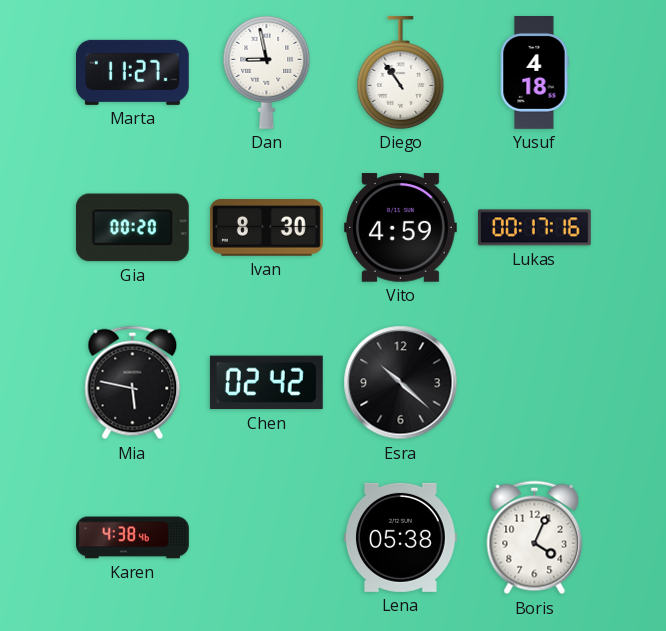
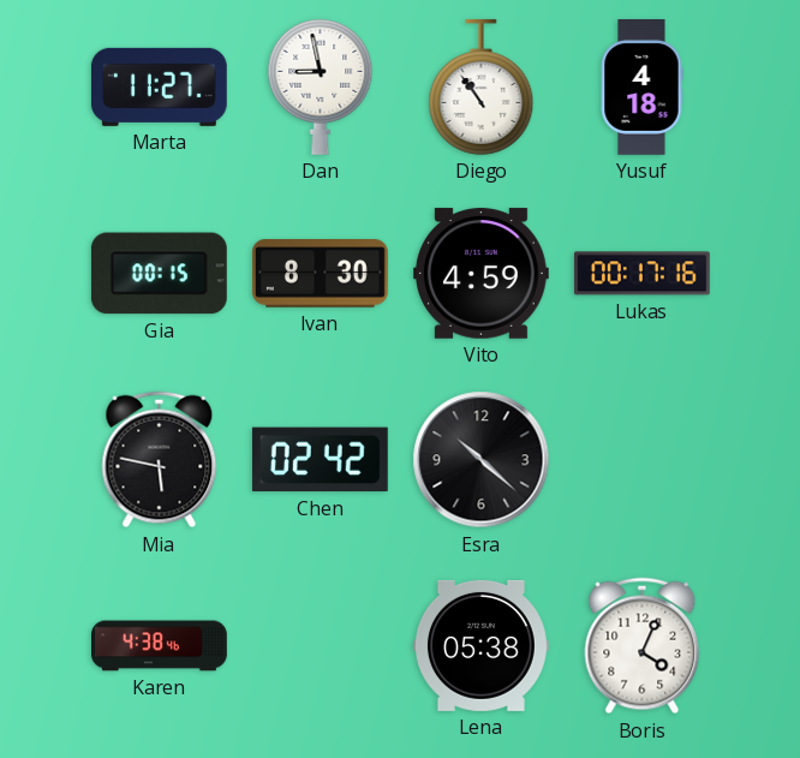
Gia: 00:20 -> 00:15
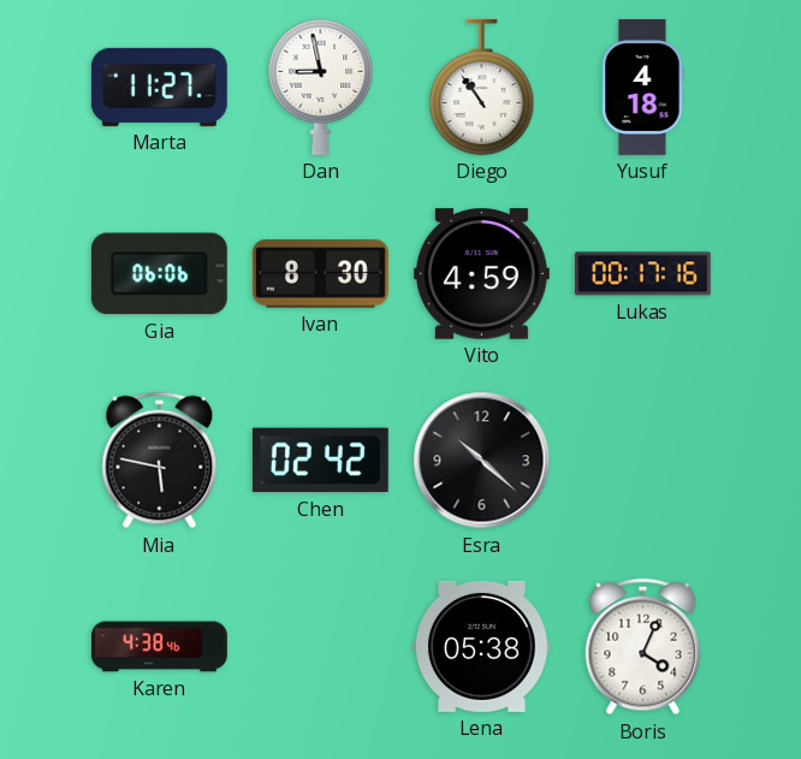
Gia: 00:15 -> 06:06
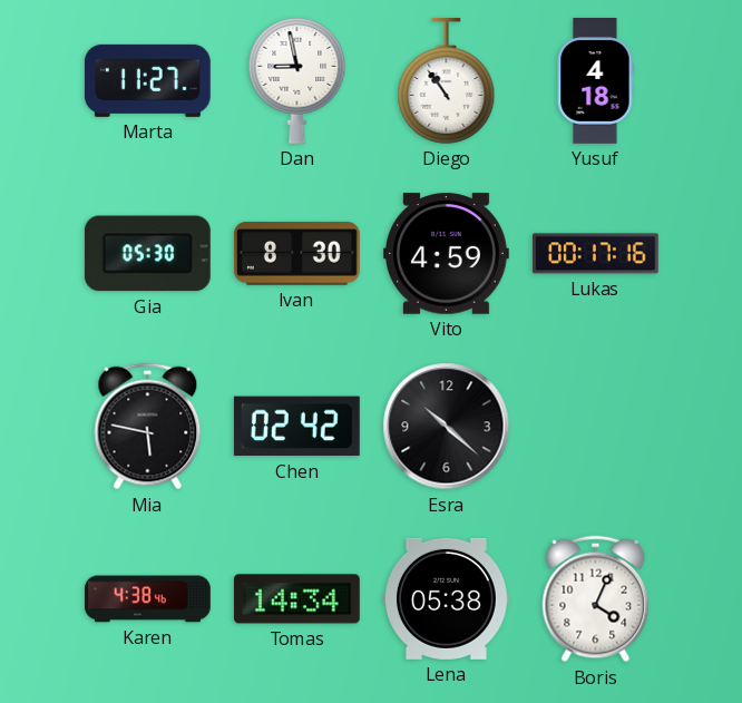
Gia: 06:06 -> 05:30
Tomas: none -> 14:34
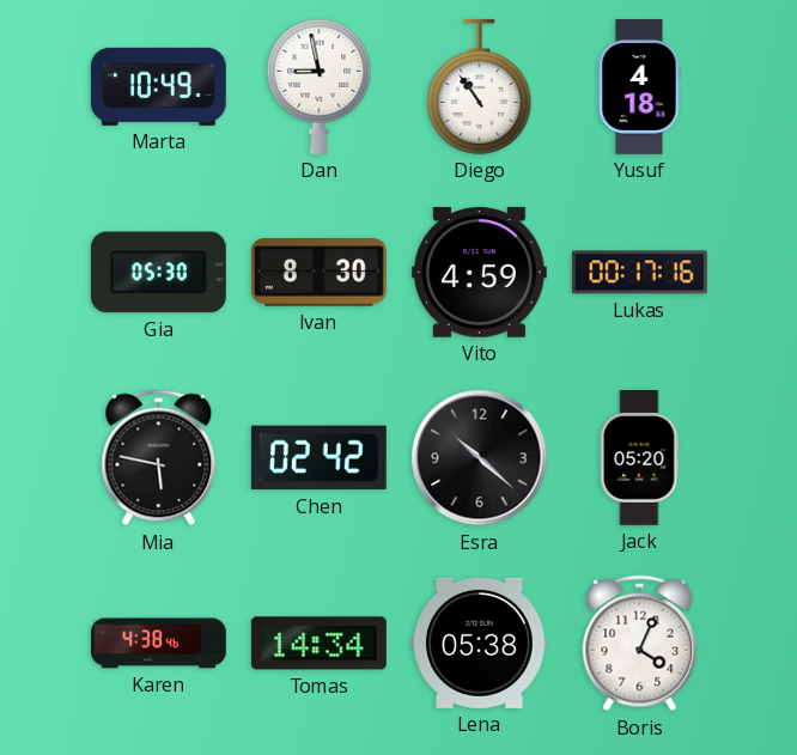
Marta: 11:27 -> 10:49
Jack: none -> 05:20
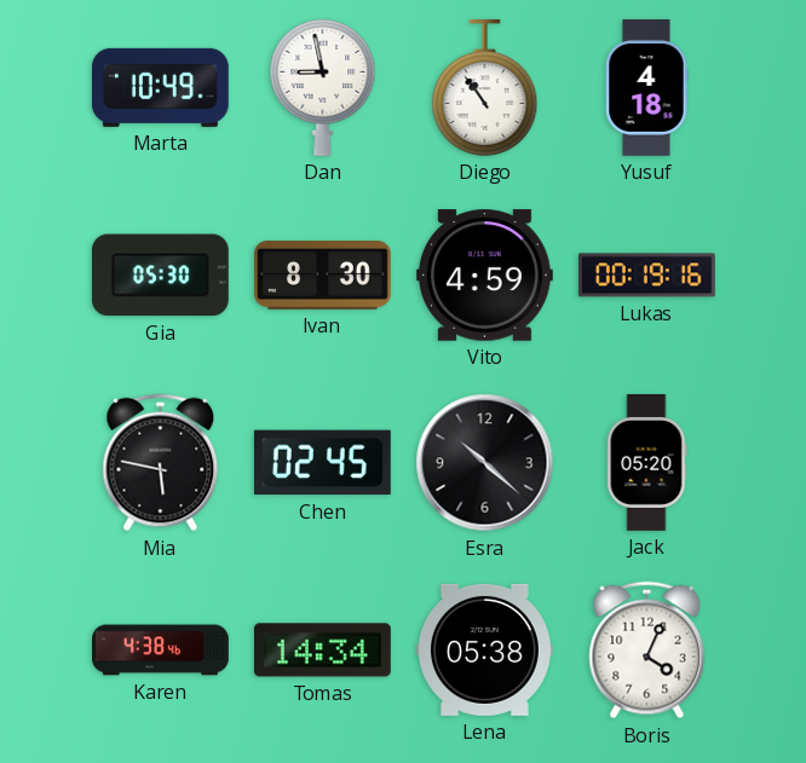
Lukas: 00:17 -> 00:19
Chen: 02:42 -> 02:45
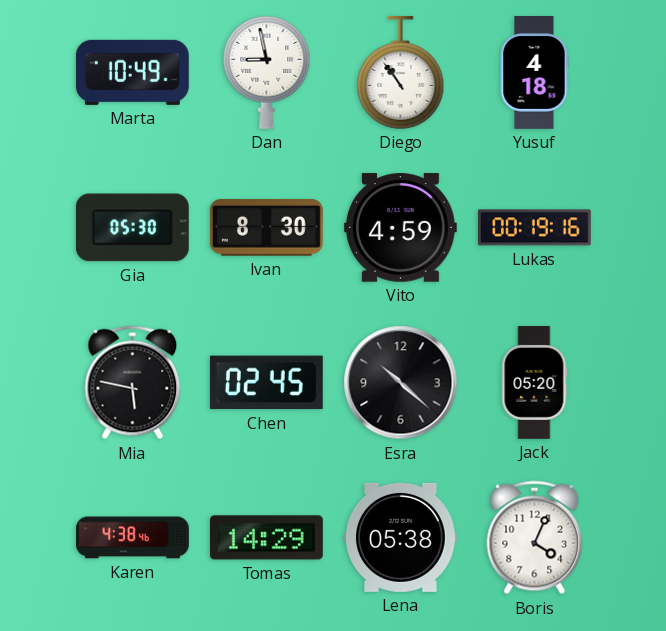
Tomas: 14:34 -> 14:29
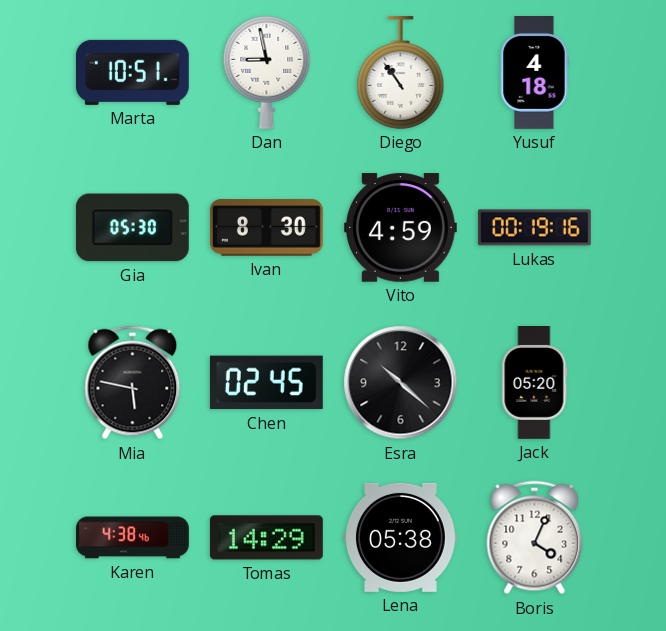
Marta: 10:49 -> 10:51
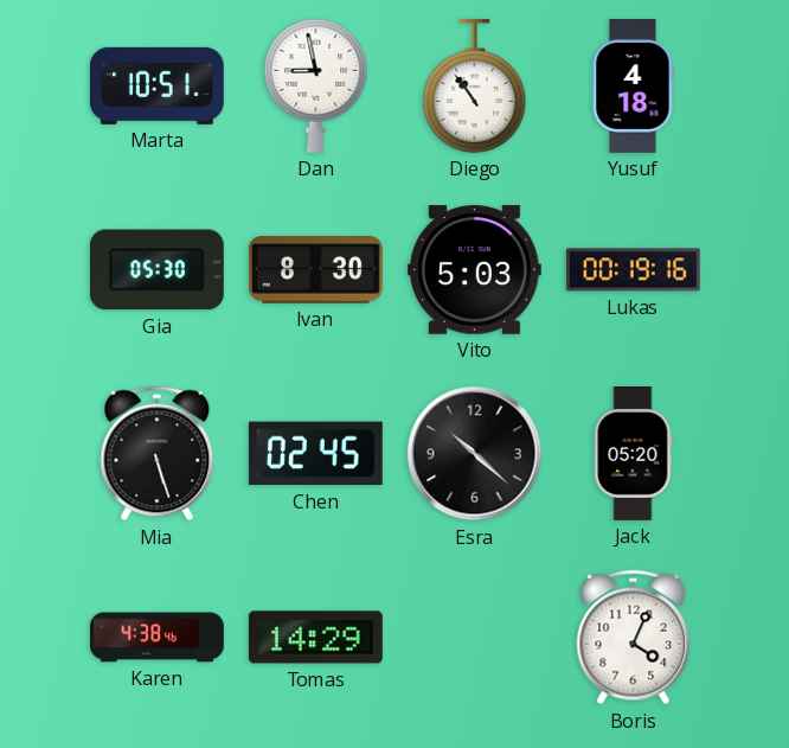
Vito: 4:59 -> 5:03
Mia: 5:47 -> 5:27
Lena: 05:38 -> none
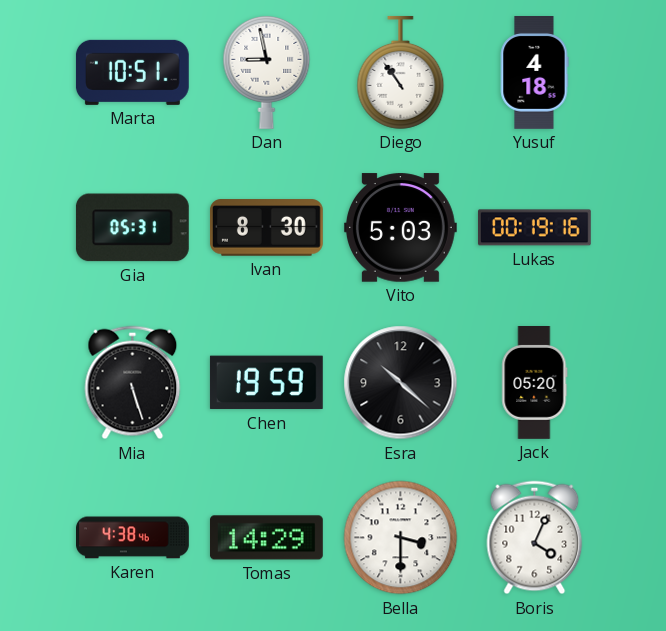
Gia: 05:30 -> 05:31
Chen: 02:45 -> 19:59
Bella: none -> 3:30
